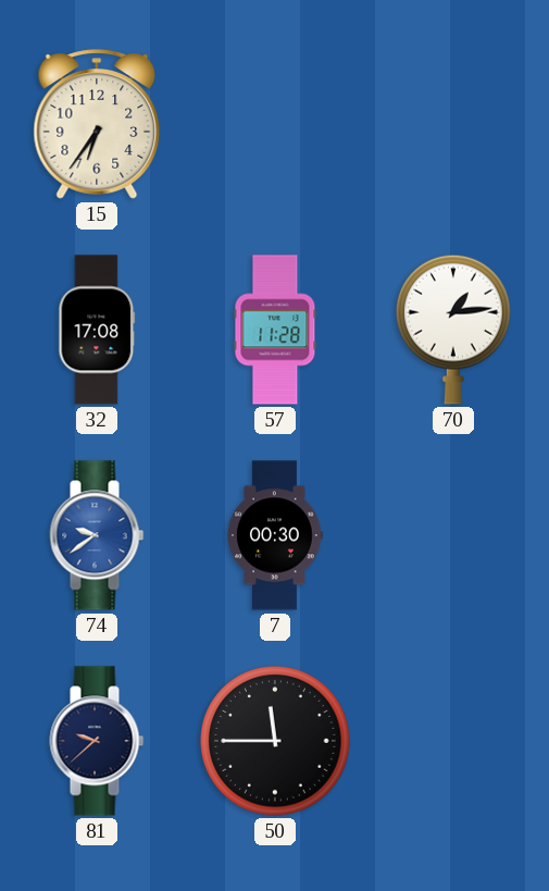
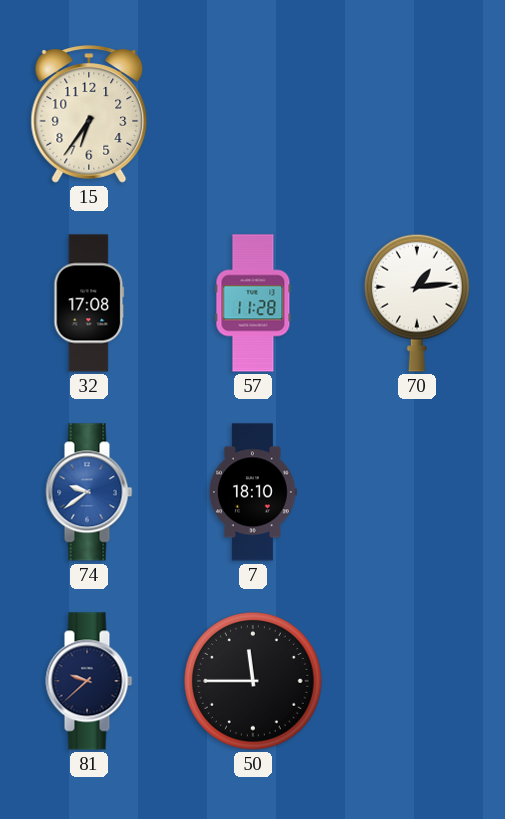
7: 00:30 -> 18:10
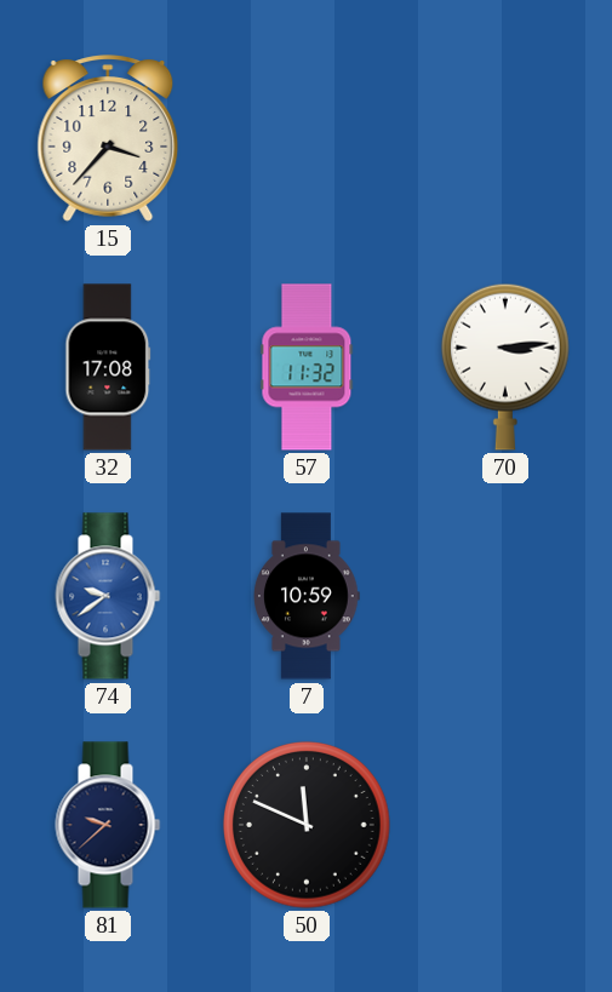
15: 6:36 -> 3:37
57: 11:28 -> 11:32
70: 1:14 -> 3:14
7: 18:10 -> 10:59
50: 11:45 -> 11:49
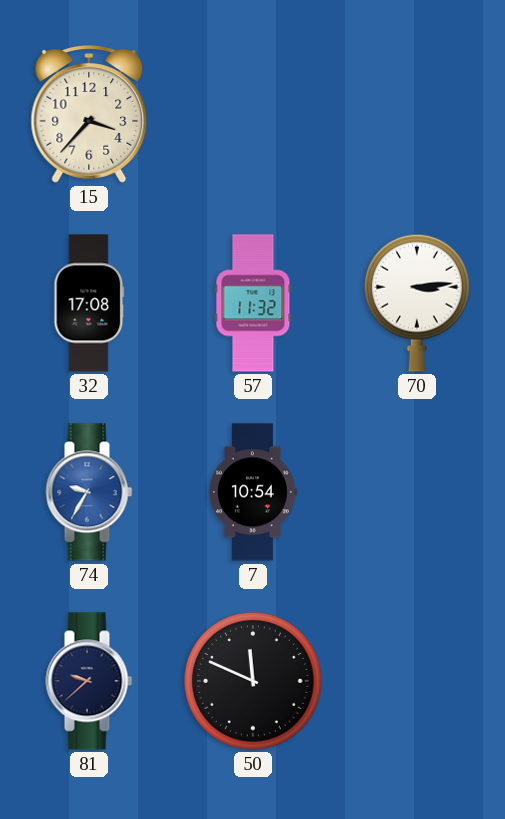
74: 9:39 -> 9:35
7: 10:59 -> 10:54
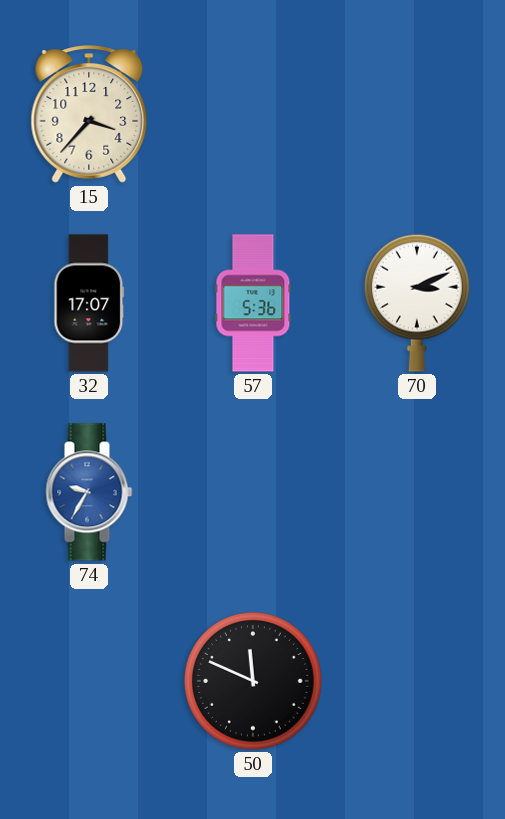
32: 17:08 -> 17:07
57: 11:32 -> 5:36
70: 3:14 -> 3:11
7: 10:54 -> none
81: 9:38 -> none
